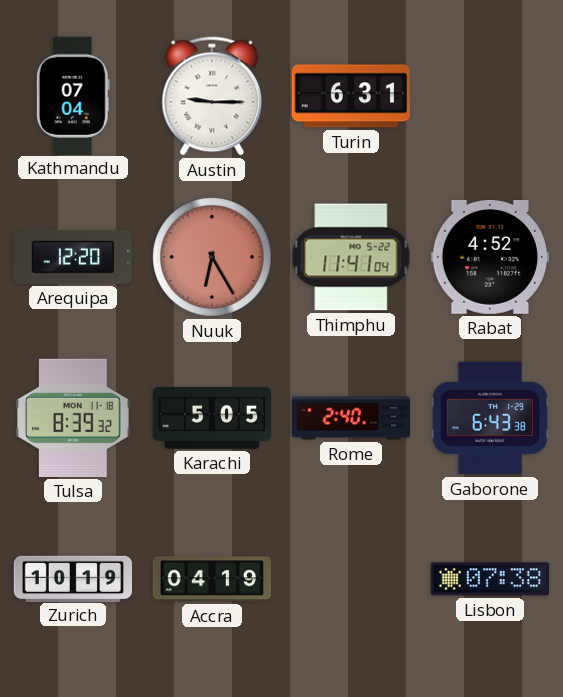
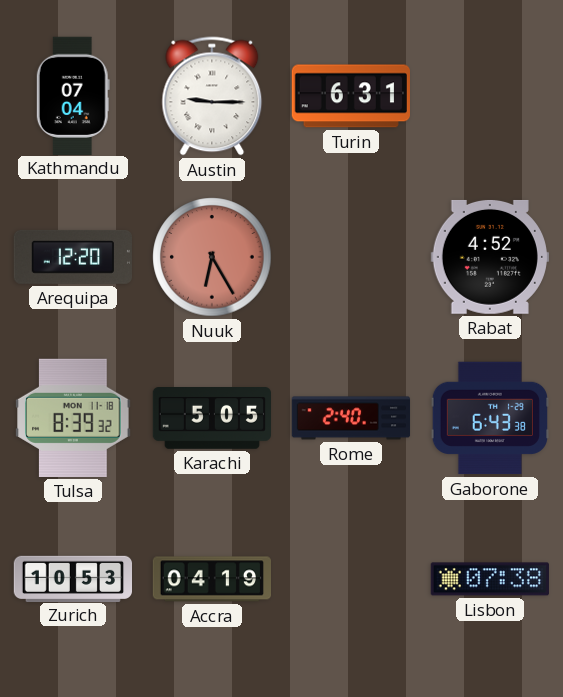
Thimphu: 11:41 -> none
Zurich: 10:19 -> 10:53
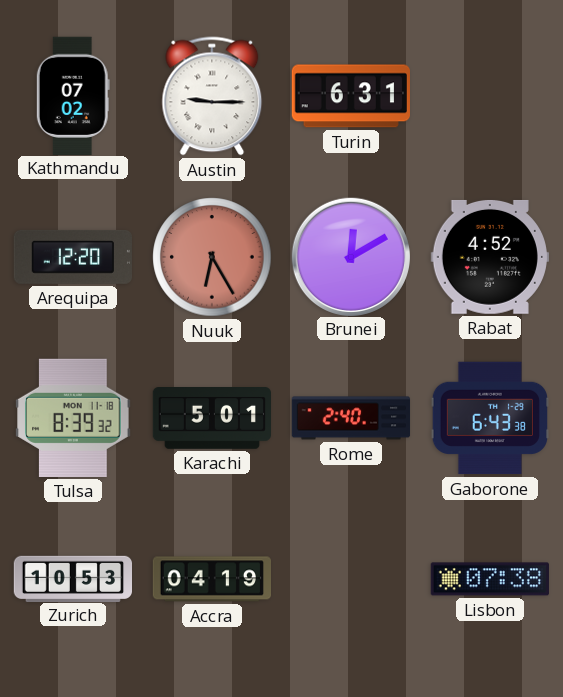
Kathmandu: 07:04 -> 07:02
Brunei: none -> 12:10
Karachi: 5:05 -> 5:01
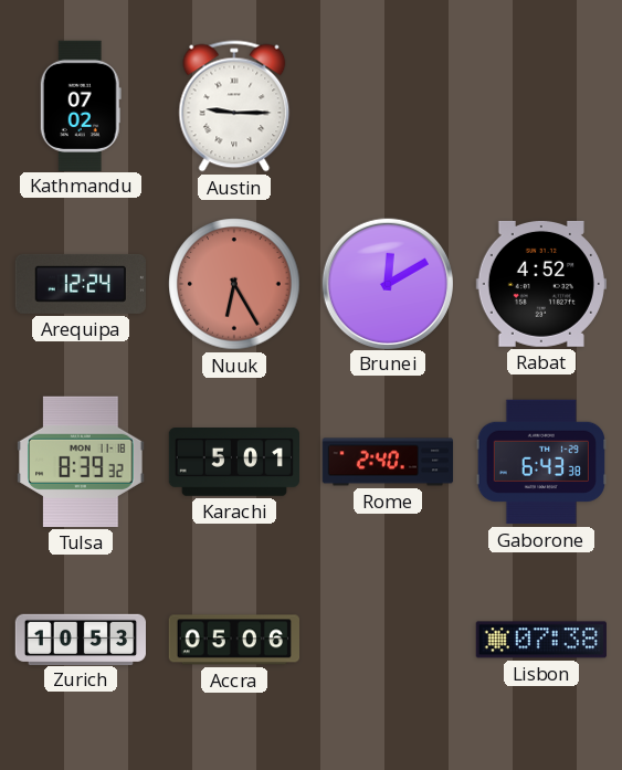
Turin: 6:31 -> none
Arequipa: 12:20 -> 12:24
Accra: 04:19 -> 05:06
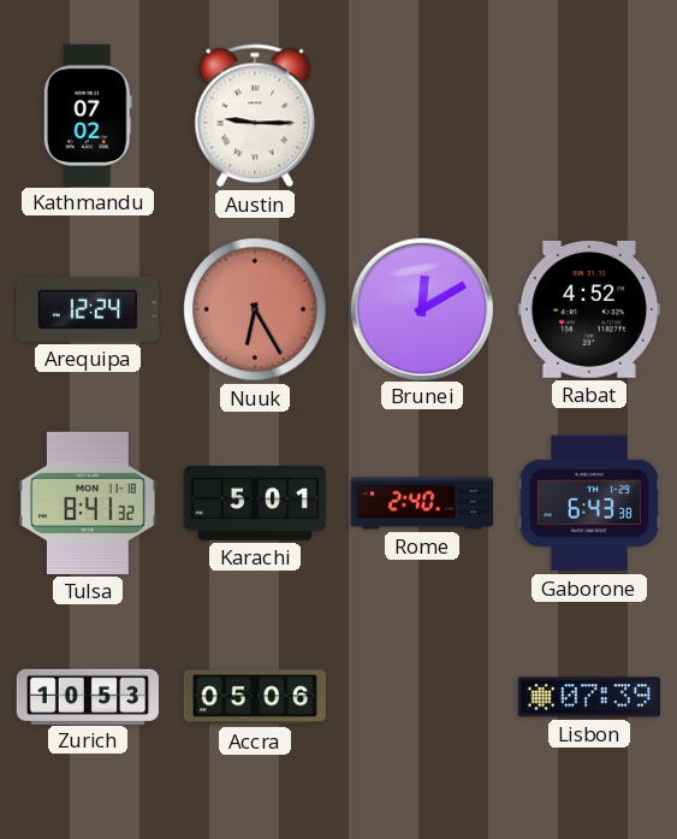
Tulsa: 8:39 -> 8:41
Lisbon: 07:38 -> 07:39
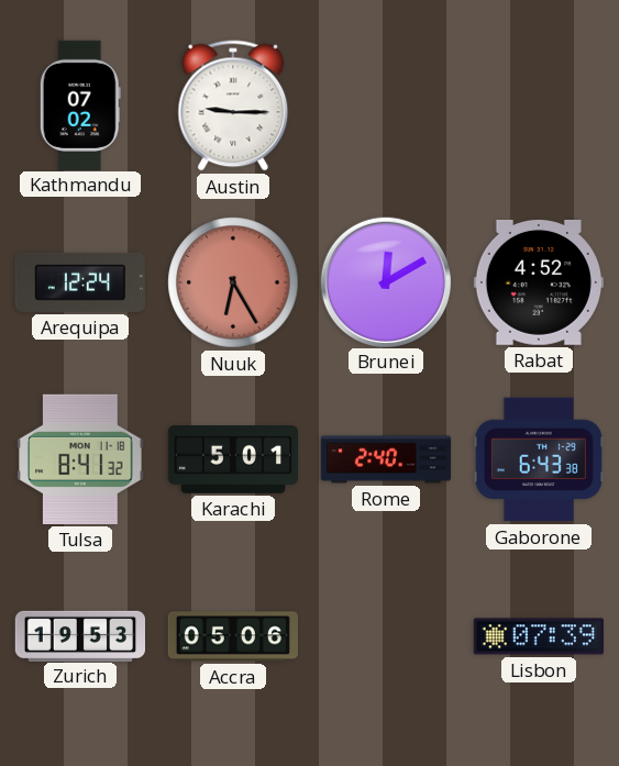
Zurich: 10:53 -> 19:53
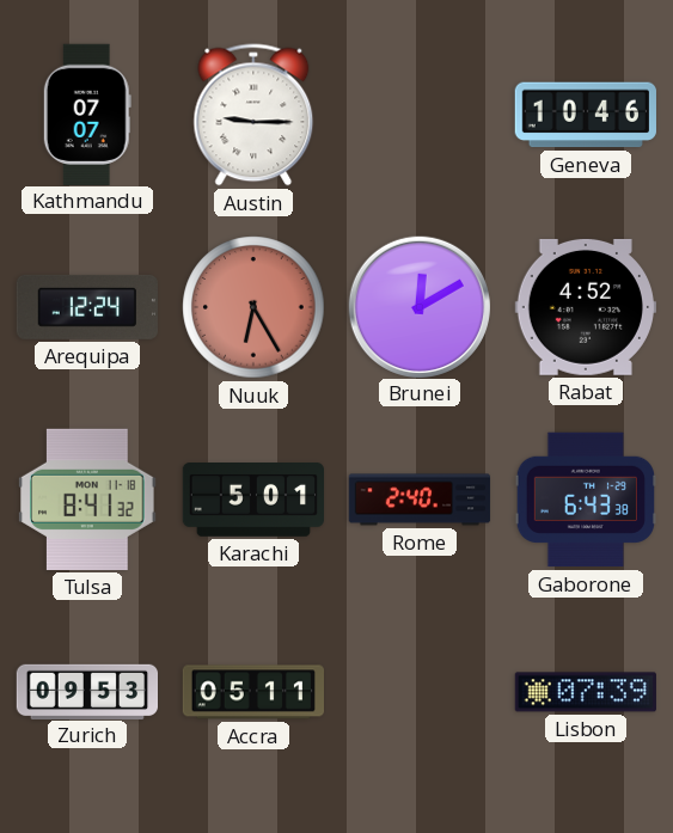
Kathmandu: 07:02 -> 07:07
Geneva: none -> 10:46
Zurich: 19:53 -> 09:53
Accra: 05:06 -> 05:11
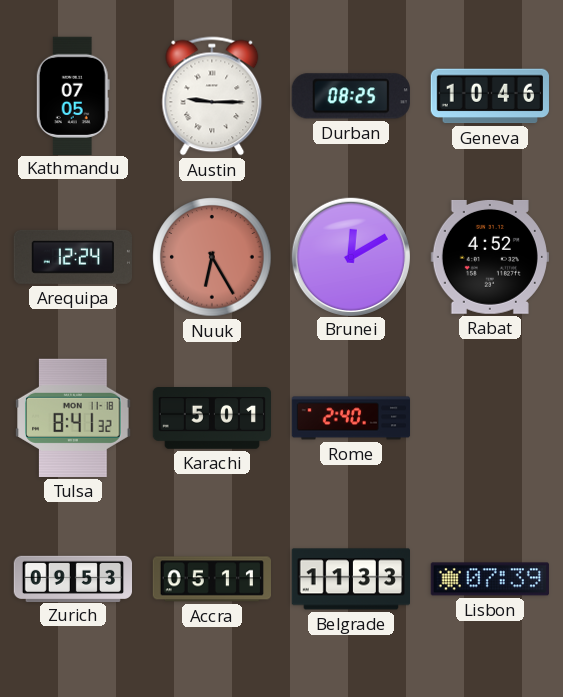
Kathmandu: 07:07 -> 07:05
Durban: none -> 08:25
Gaborone: 6:43 -> none
Belgrade: none -> 11:33
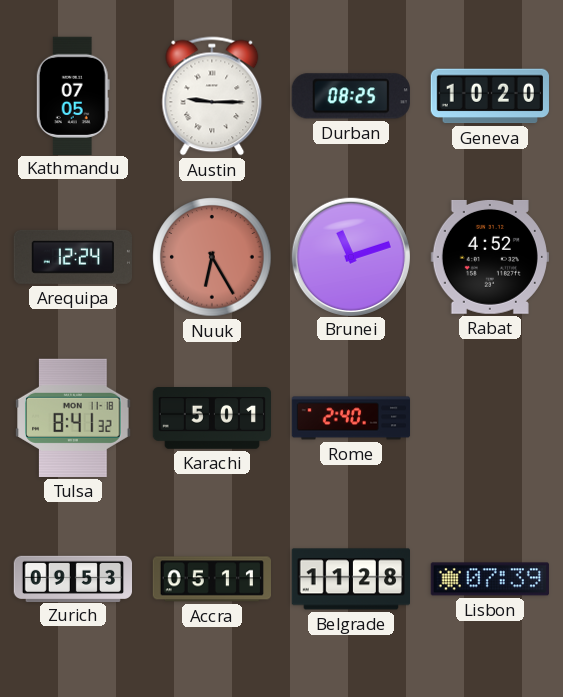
Geneva: 10:46 -> 10:20
Brunei: 12:10 -> 11:12
Belgrade: 11:33 -> 11:28
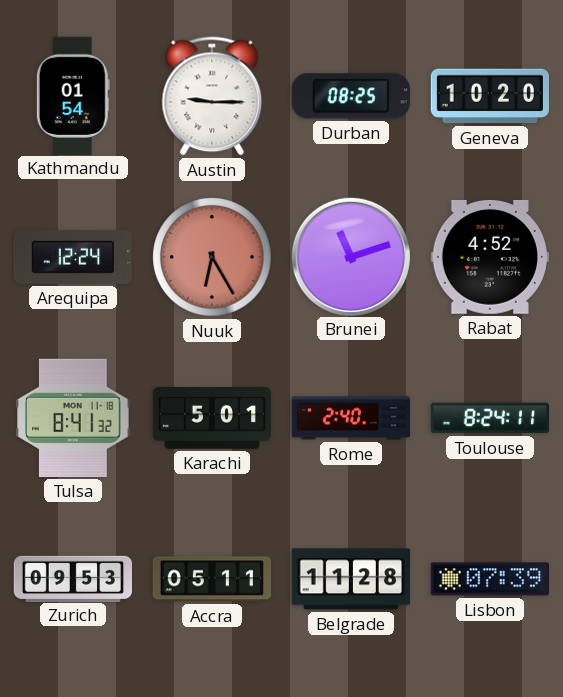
Kathmandu: 07:05 -> 01:54
Toulouse: none -> 8:24
